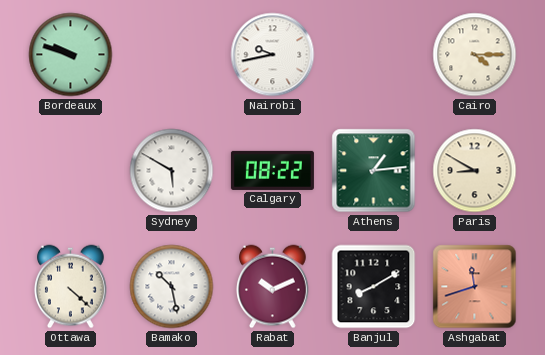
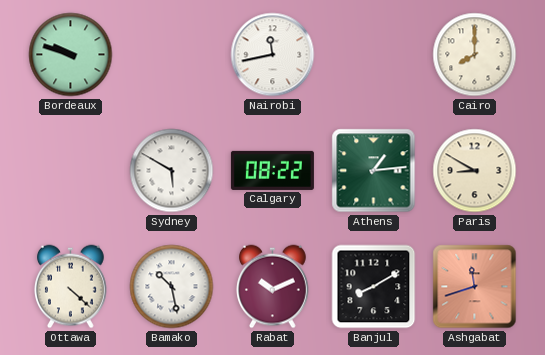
Nairobi: 9:43 -> 11:43
Cairo: 4:15 -> 8:00
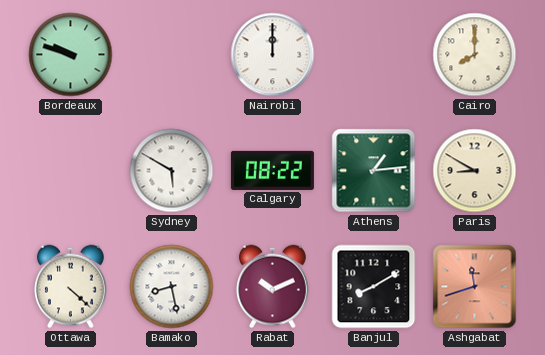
Nairobi: 11:43 -> 12:00
Bamako: 10:28 -> 8:28
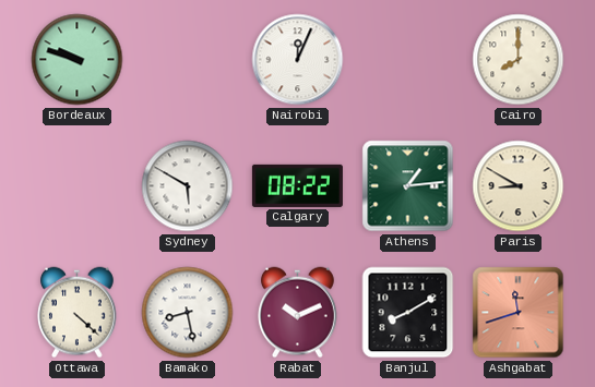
Nairobi: 12:00 -> 12:04
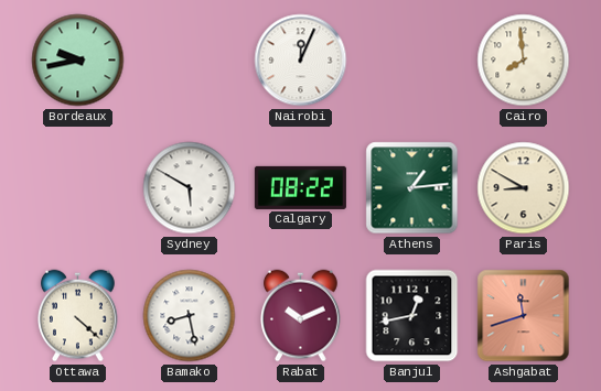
Bordeaux: 9:48 -> 9:43
Cairo: 8:00 -> 7:59
Banjul: 8:10 -> 12:43
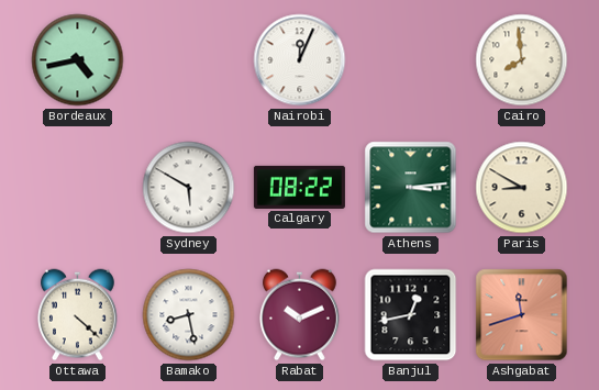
Bordeaux: 9:43 -> 4:43
Athens: 1:14 -> 3:14
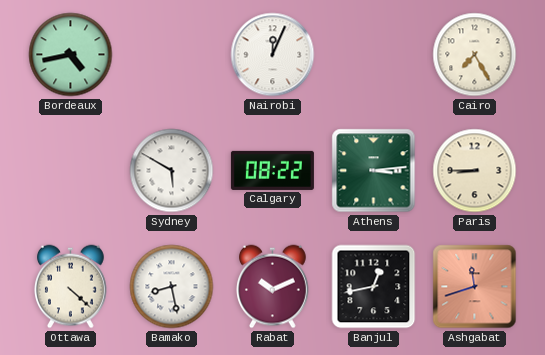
Cairo: 7:59 -> 7:25
Paris: 8:50 -> 8:45
